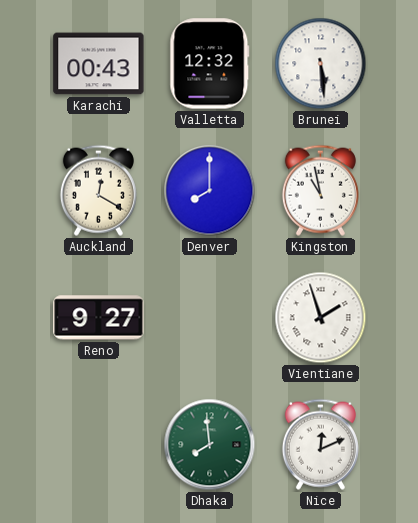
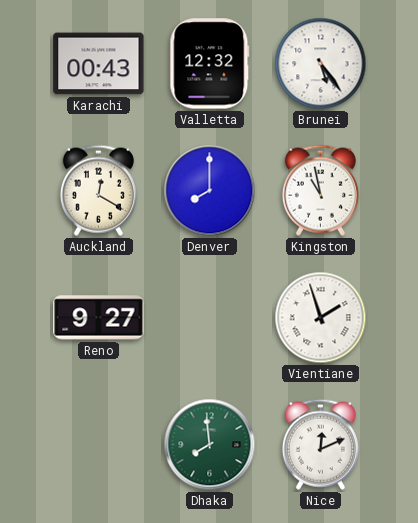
Brunei: 5:29 -> 5:24
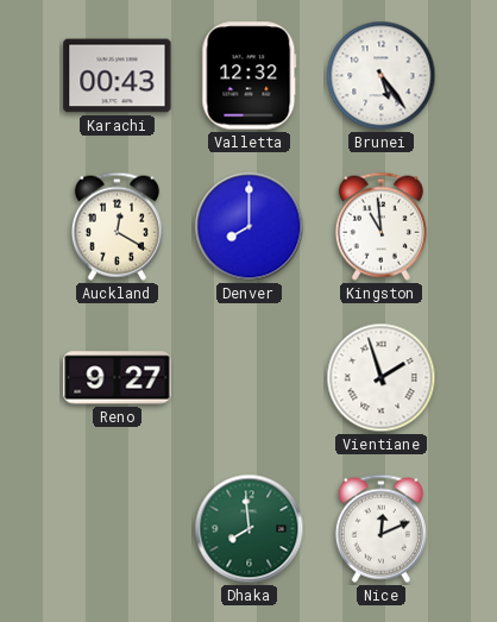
Kingston: 10:58 -> 10:59
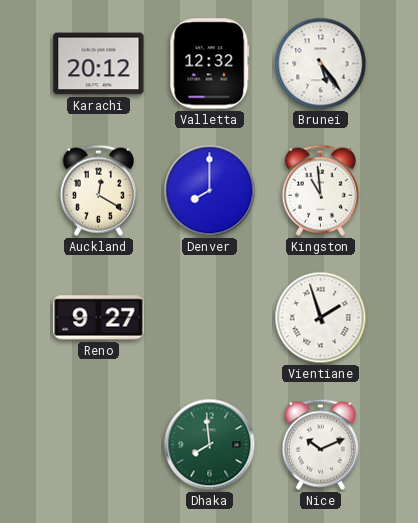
Karachi: 00:43 -> 20:12
Nice: 12:11 -> 10:11
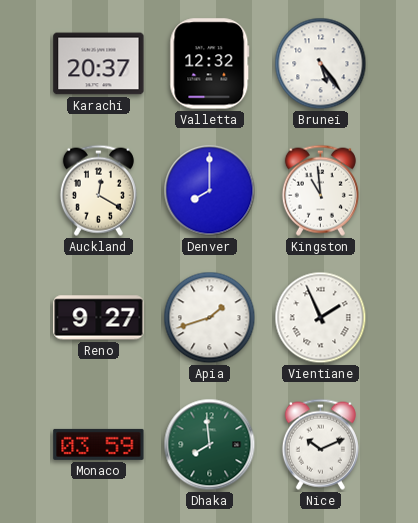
Karachi: 20:12 -> 20:37
Apia: none -> 1:42
Vientiane: 1:57 -> 1:56
Monaco: none -> 03:59
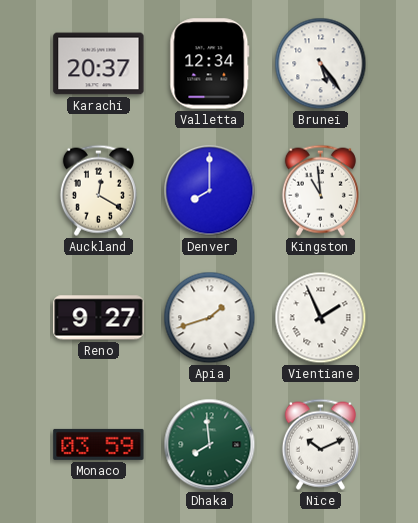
Valletta: 12:32 -> 12:34
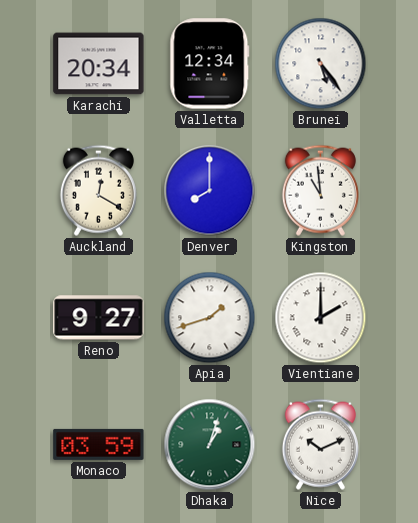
Karachi: 20:37 -> 20:34
Vientiane: 1:56 -> 2:00
Dhaka: 7:59 -> 1:03
